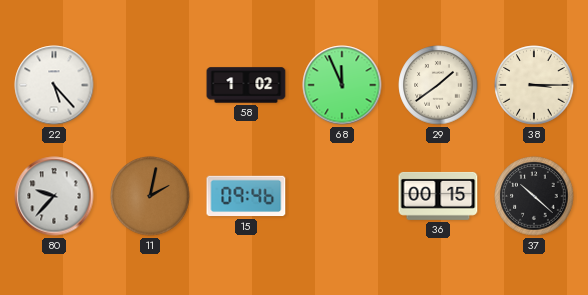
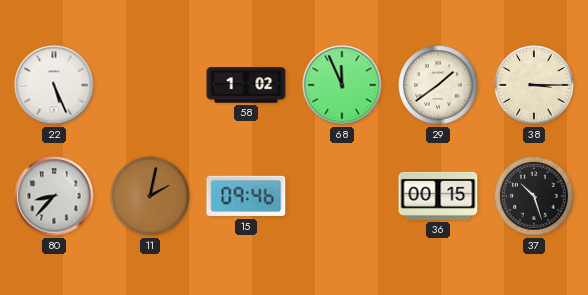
22: 5:23 -> 5:26
80: 9:37 -> 8:37
37: 10:22 -> 10:27
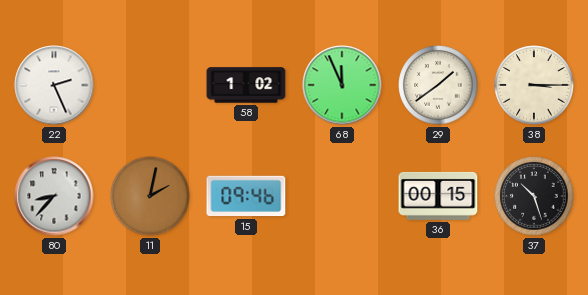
22: 5:26 -> 2:26
